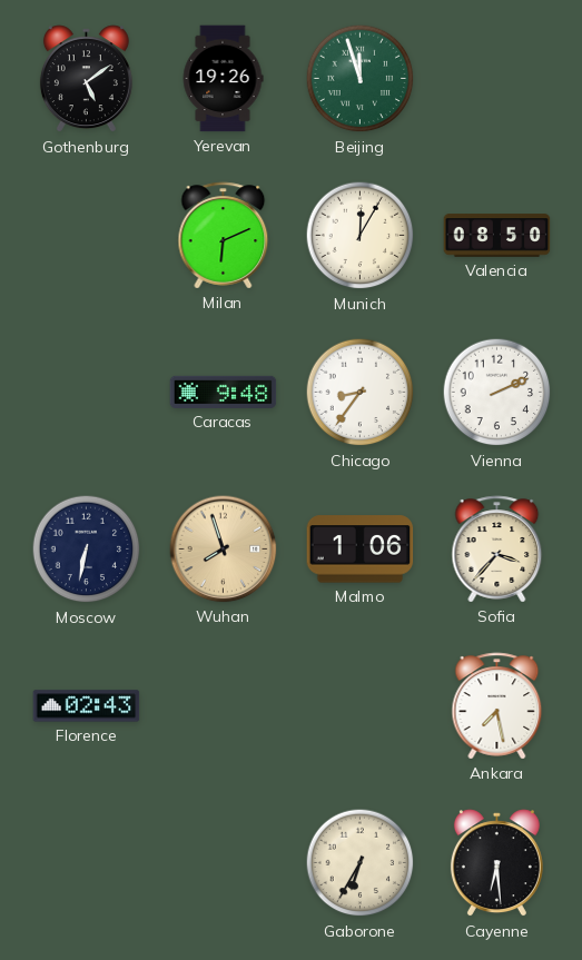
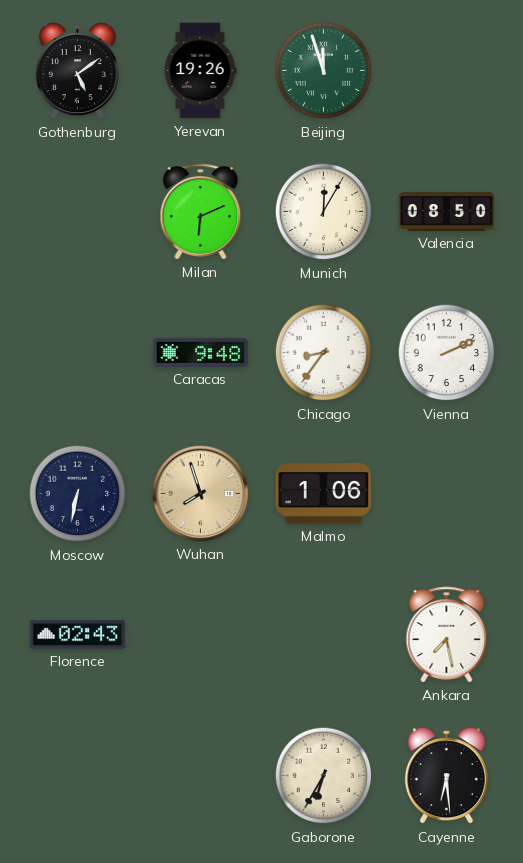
Sofia: 3:37 -> none
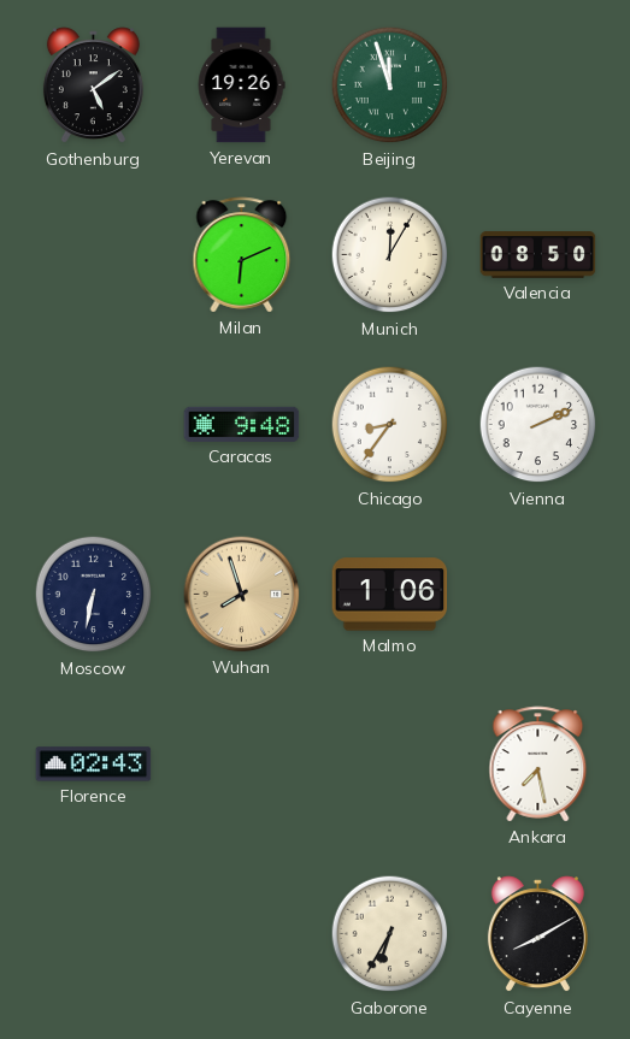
Cayenne: 6:29 -> 8:10
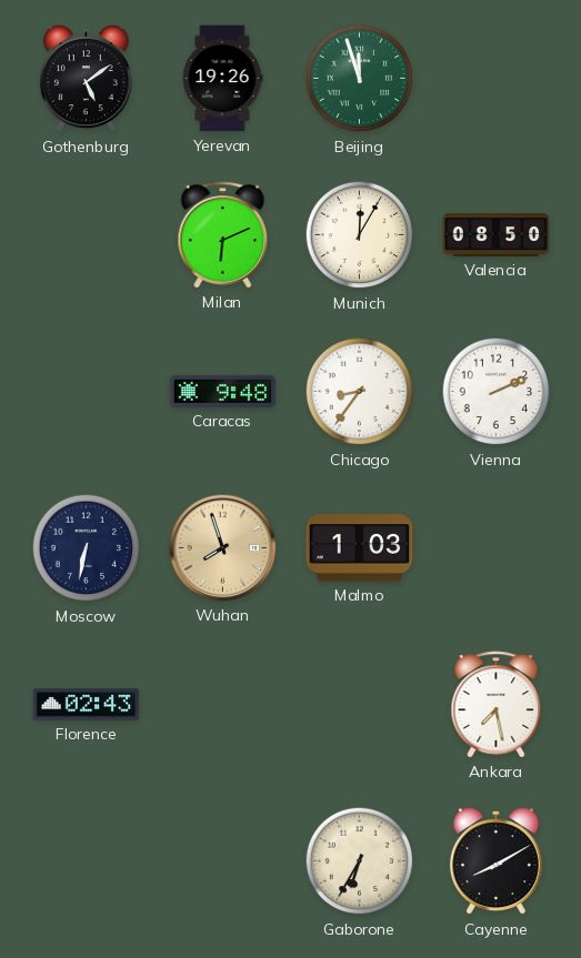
Malmo: 1:06 -> 1:03
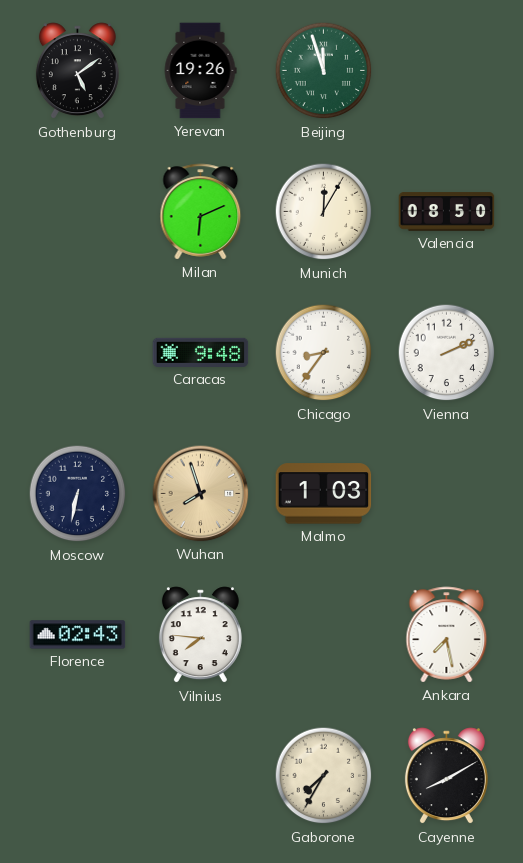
Vilnius: none -> 7:46
Gaborone: 6:35 -> 7:35
